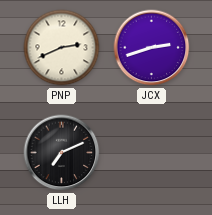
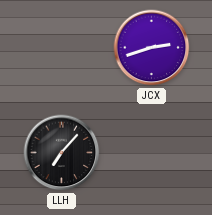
PNP: 2:41 -> none
LLH: 7:11 -> 7:07
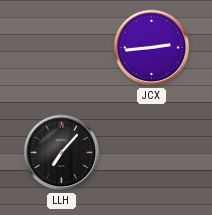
JCX: 2:42 -> 2:44
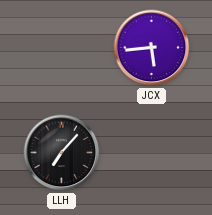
JCX: 2:44 -> 5:44
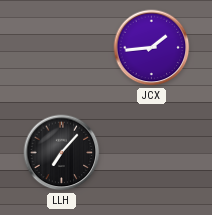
JCX: 5:44 -> 1:44
